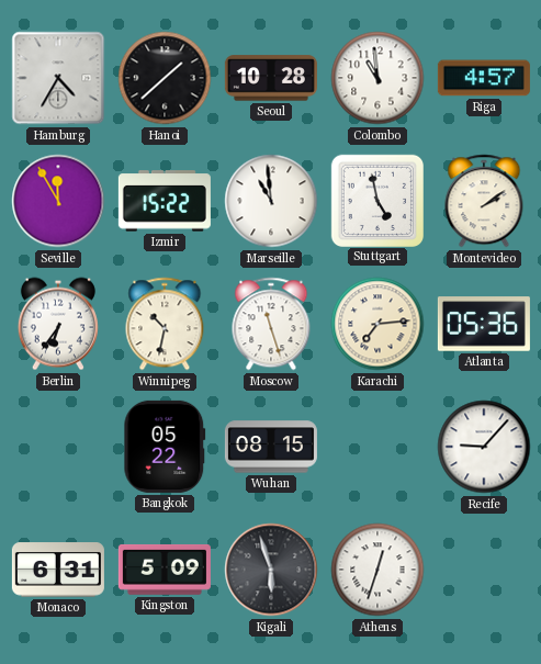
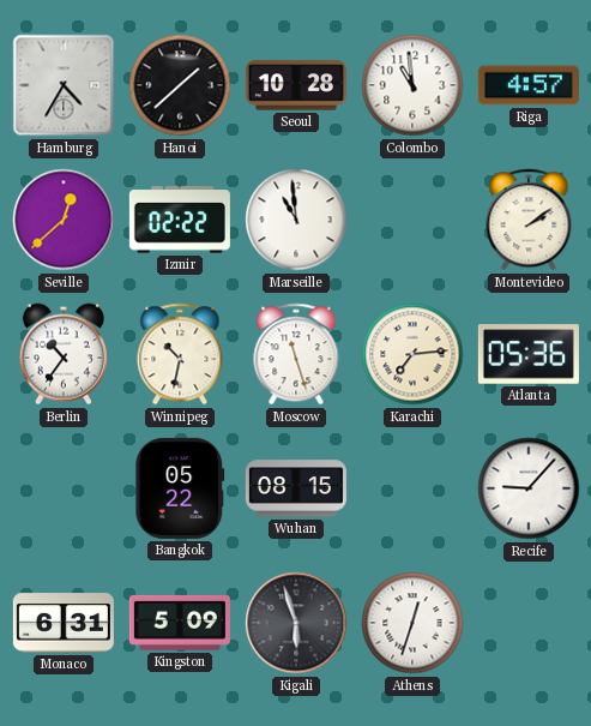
Seville: 11:55 -> 12:38
Izmir: 15:22 -> 02:22
Stuttgart: 4:58 -> none
Berlin: 6:36 -> 10:36
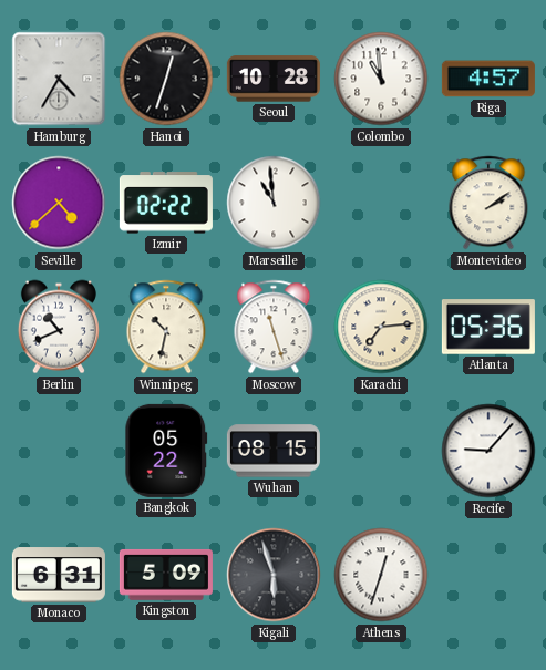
Hanoi: 1:38 -> 12:33
Seville: 12:38 -> 4:38
Berlin: 10:36 -> 10:41
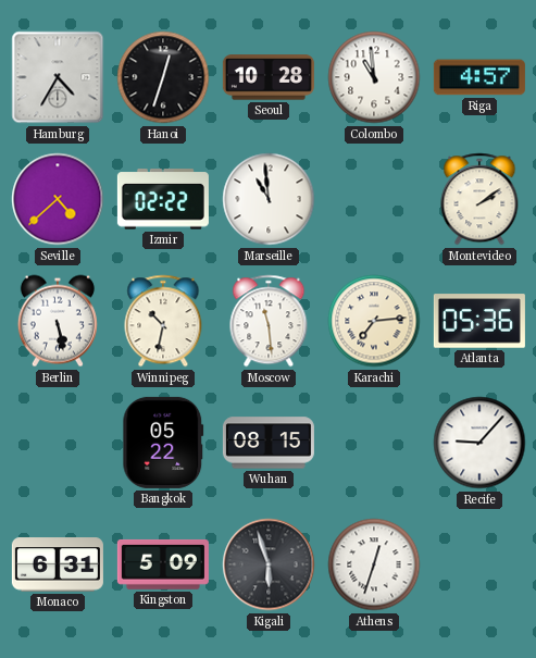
Berlin: 10:41 -> 5:28
Moscow: 11:27 -> 11:29
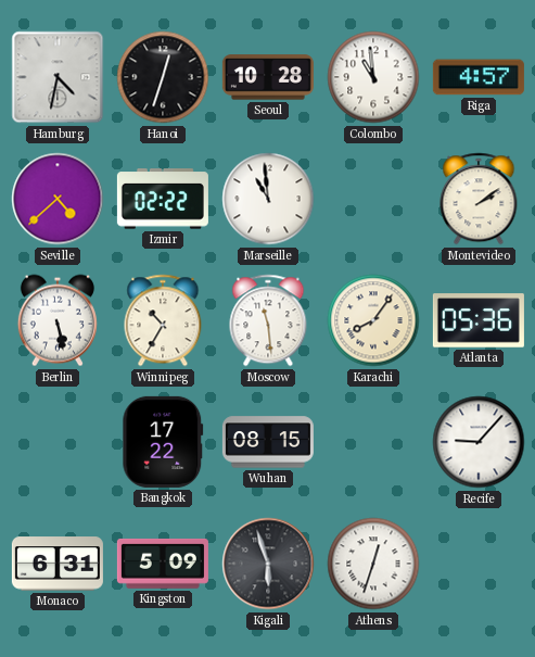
Hamburg: 4:35 -> 4:32
Winnipeg: 10:32 -> 10:35
Karachi: 7:14 -> 8:06
Bangkok: 05:22 -> 17:22
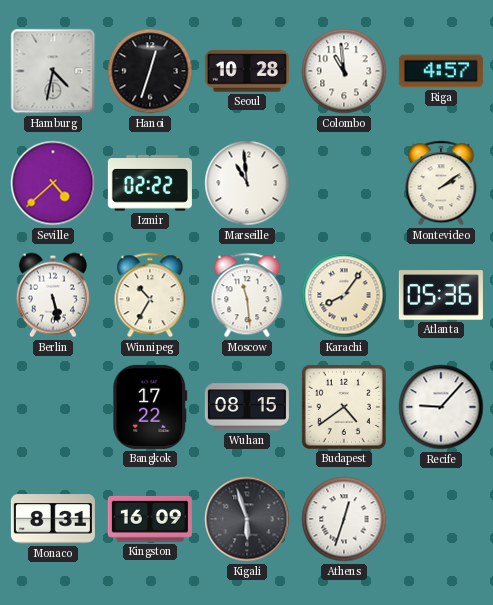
Budapest: none -> 4:39
Monaco: 6:31 -> 8:31
Kingston: 5:09 -> 16:09
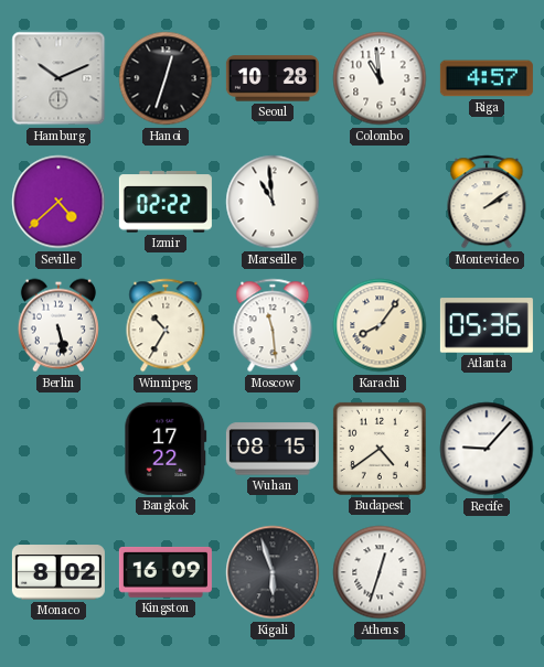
Hamburg: 4:32 -> 10:11
Monaco: 8:31 -> 8:02
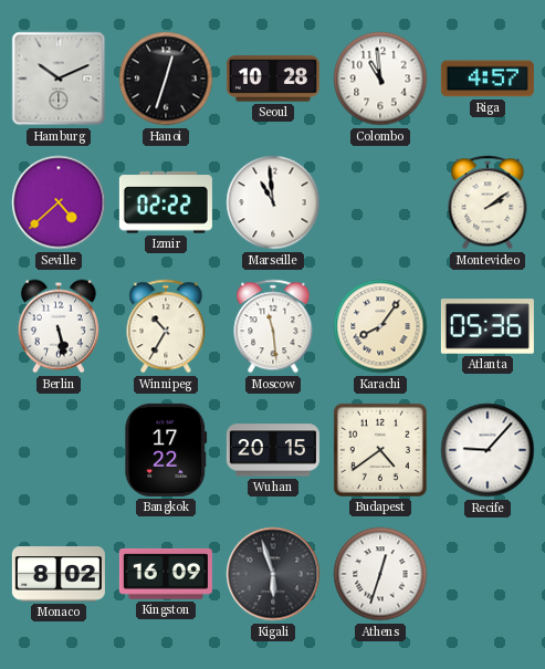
Wuhan: 08:15 -> 20:15
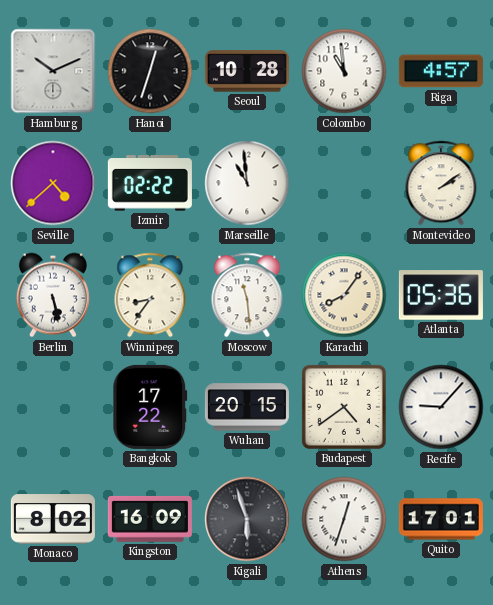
Winnipeg: 10:35 -> 8:36
Quito: none -> 17:01
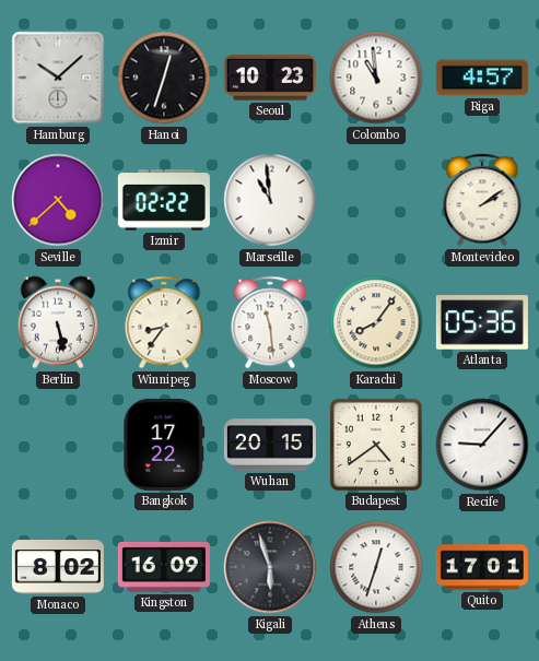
Hamburg: 10:11 -> 10:08
Seoul: 10:28 -> 10:23
